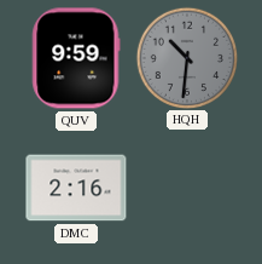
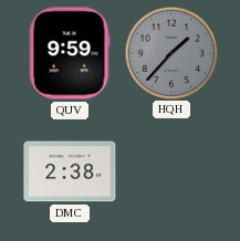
HQH: 10:31 -> 1:37
DMC: 2:16 -> 2:38
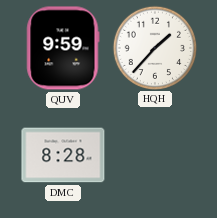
HQH dial: grey -> white
DMC: 2:38 -> 8:28
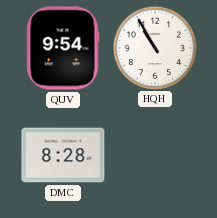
QUV: 9:59 -> 9:54
HQH: 1:37 -> 10:55
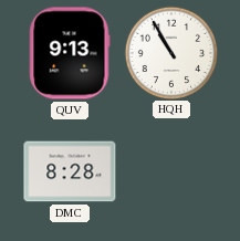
QUV: 9:54 -> 9:13
